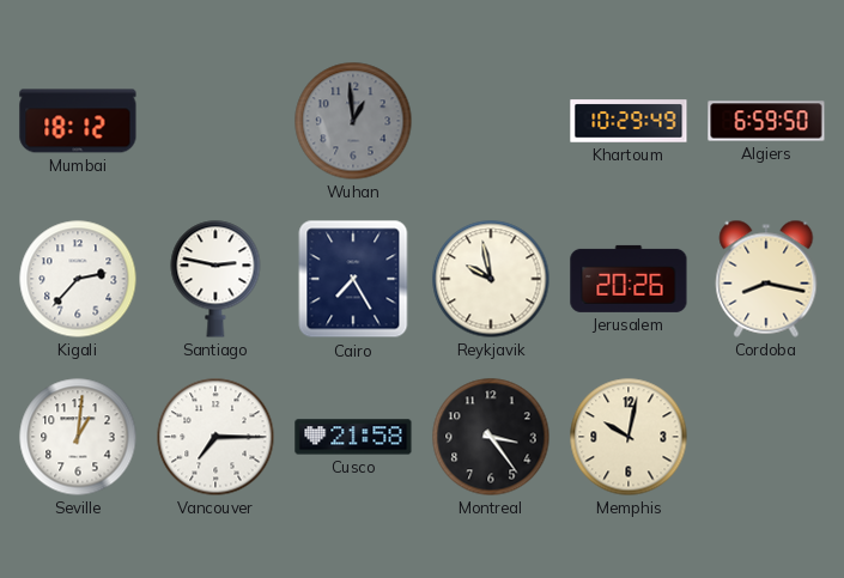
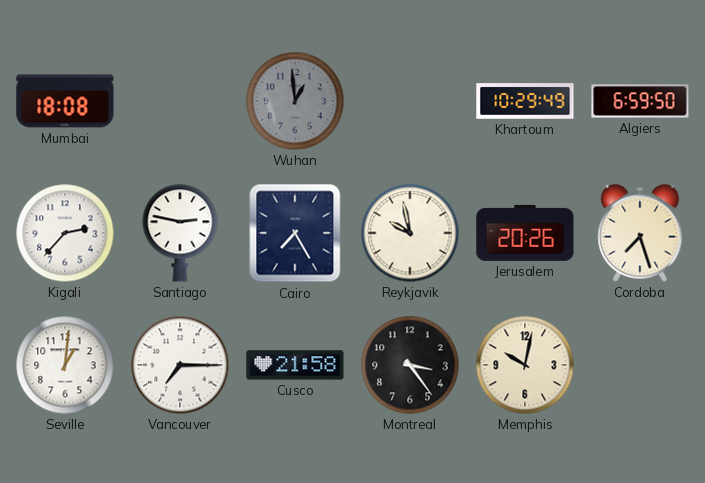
Mumbai: 18:12 -> 18:08
Cordoba: 8:17 -> 7:27
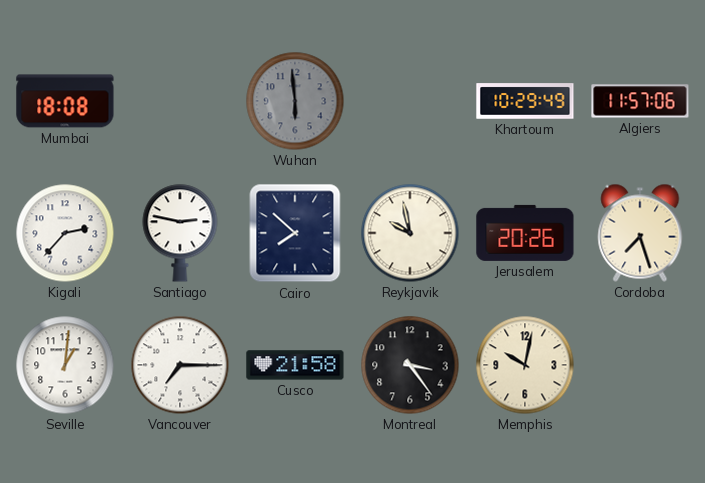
Wuhan: 12:59 -> 5:59
Algiers: 6:59 -> 11:57
Cairo: 7:25 -> 7:52
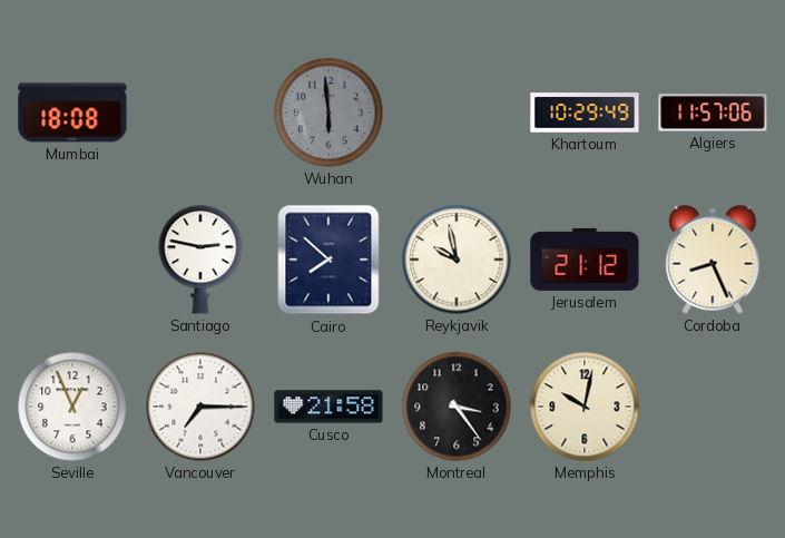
Kigali: 2:37 -> none
Jerusalem: 20:26 -> 21:12
Cordoba: 7:27 -> 8:26
Seville: 1:01 -> 12:56
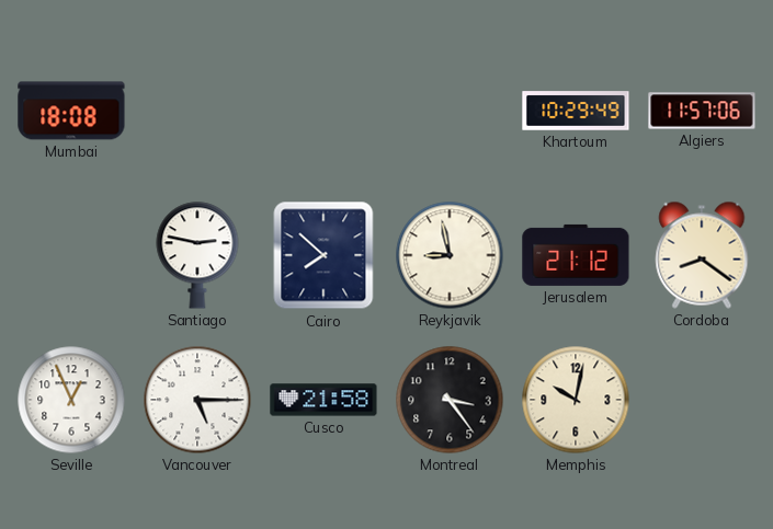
Wuhan: 5:59 -> none
Reykjavik: 9:58 -> 8:58
Cordoba: 8:26 -> 8:21
Vancouver: 7:15 -> 5:15
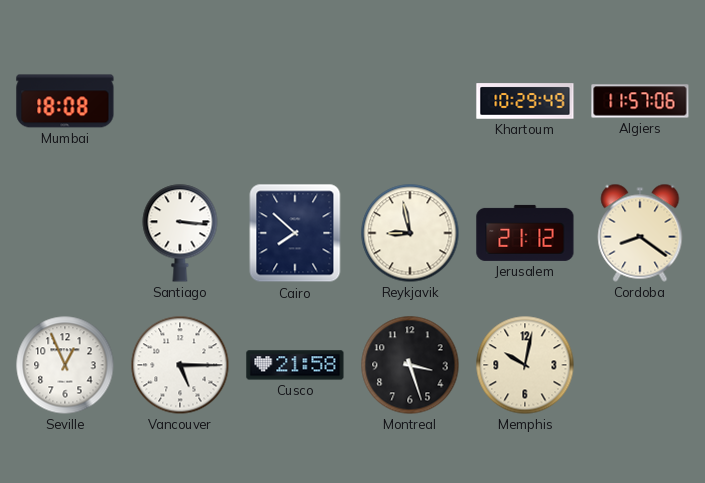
Santiago: 2:47 -> 3:16
Montreal: 3:24 -> 3:27
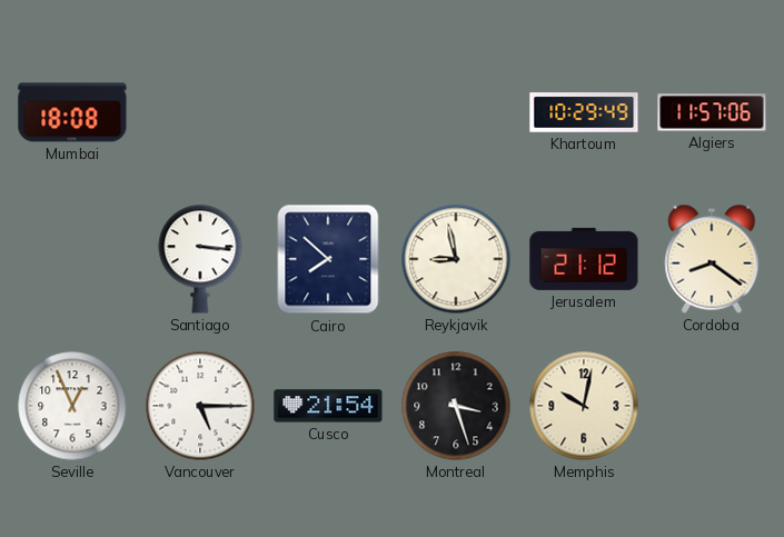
Cusco: 21:58 -> 21:54
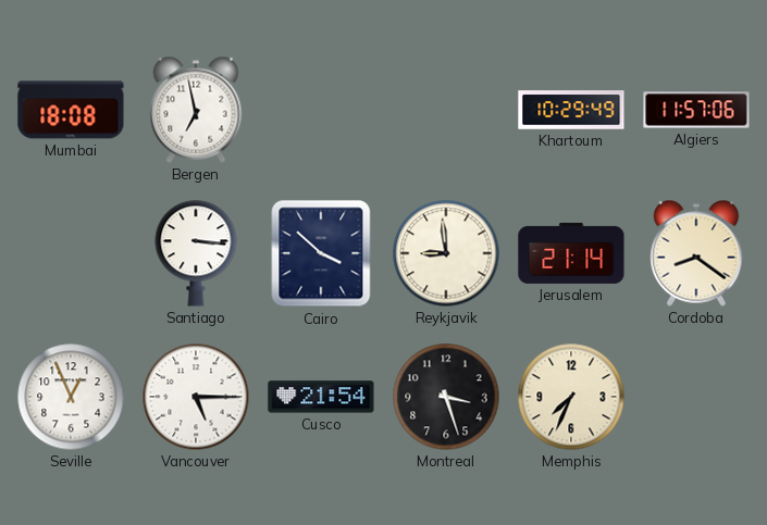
Bergen: none -> 6:58
Cairo: 7:52 -> 3:52
Reykjavik: 8:58 -> 8:59
Jerusalem: 21:12 -> 21:14
Memphis: 10:02 -> 7:34
